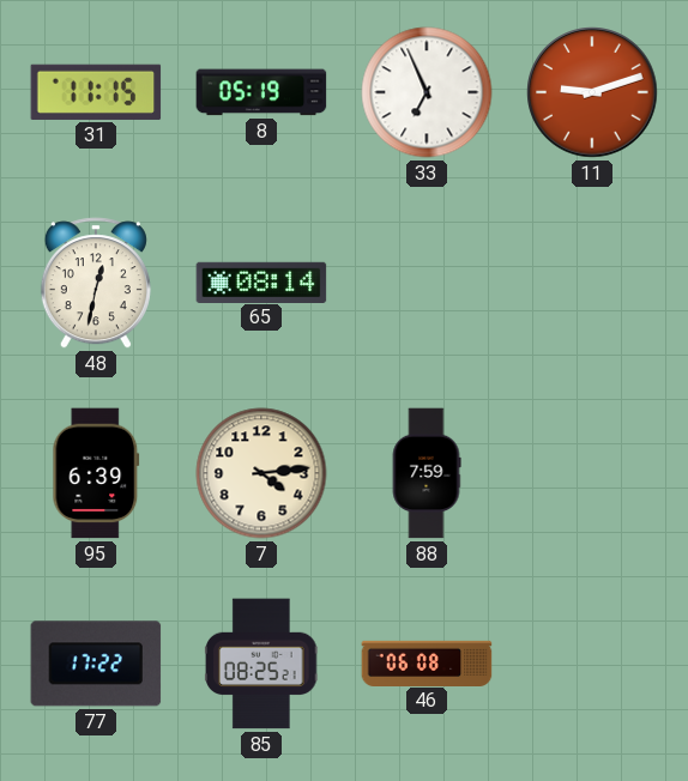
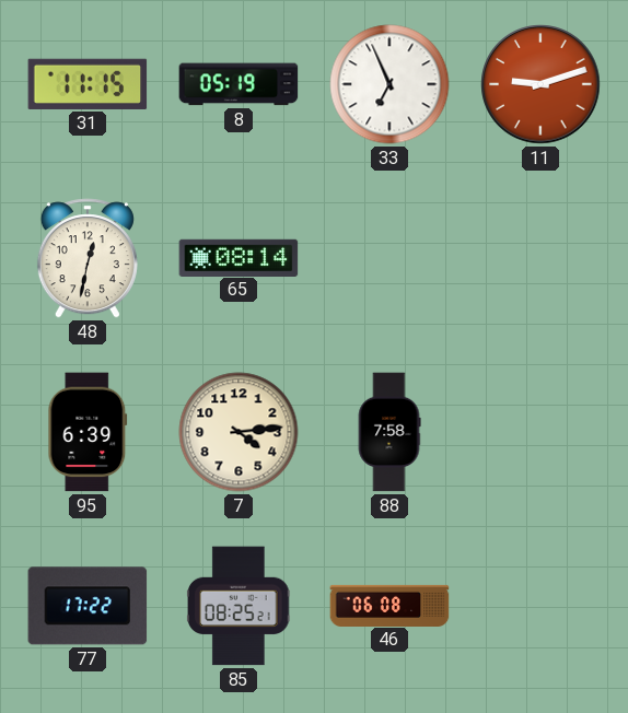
88: 7:59 -> 7:58
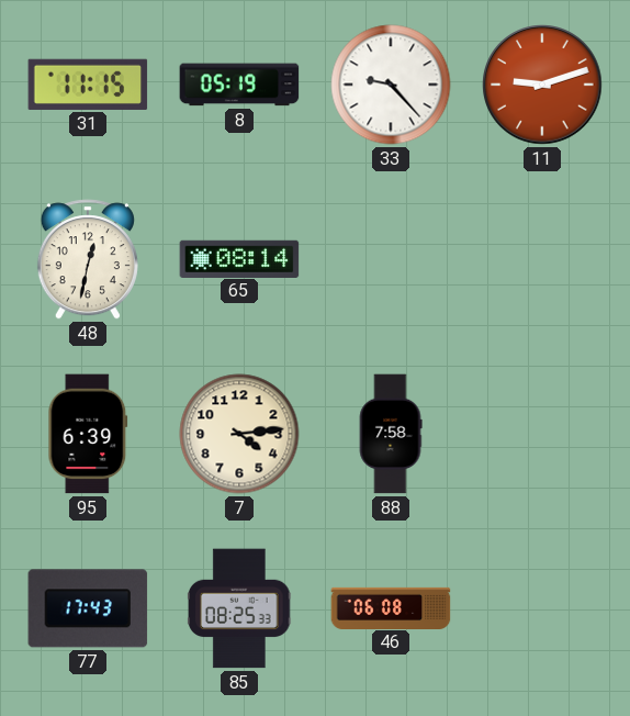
33: 6:56 -> 9:23
77: 17:22 -> 17:43
85: 08:25:21 -> 08:25:33
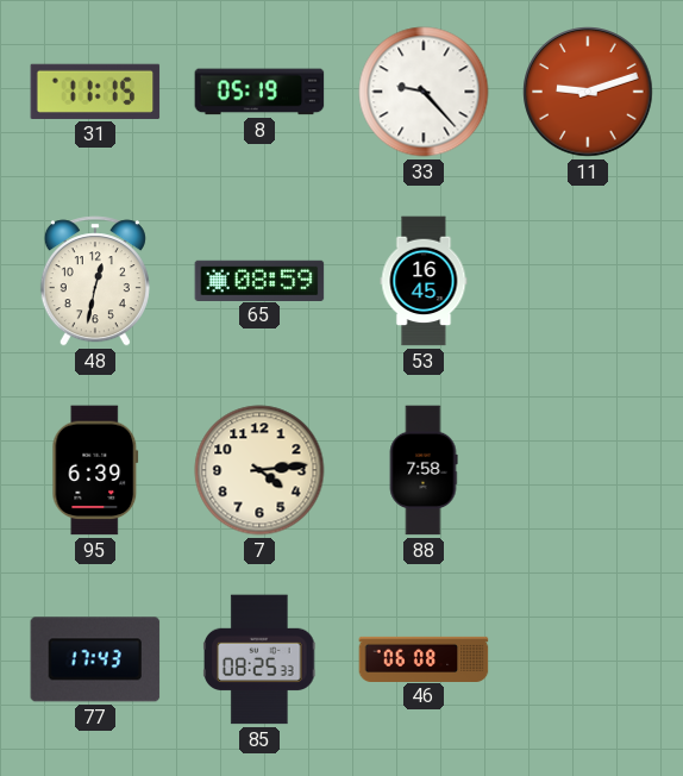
65: 08:14 -> 08:59
53: none -> 16:45
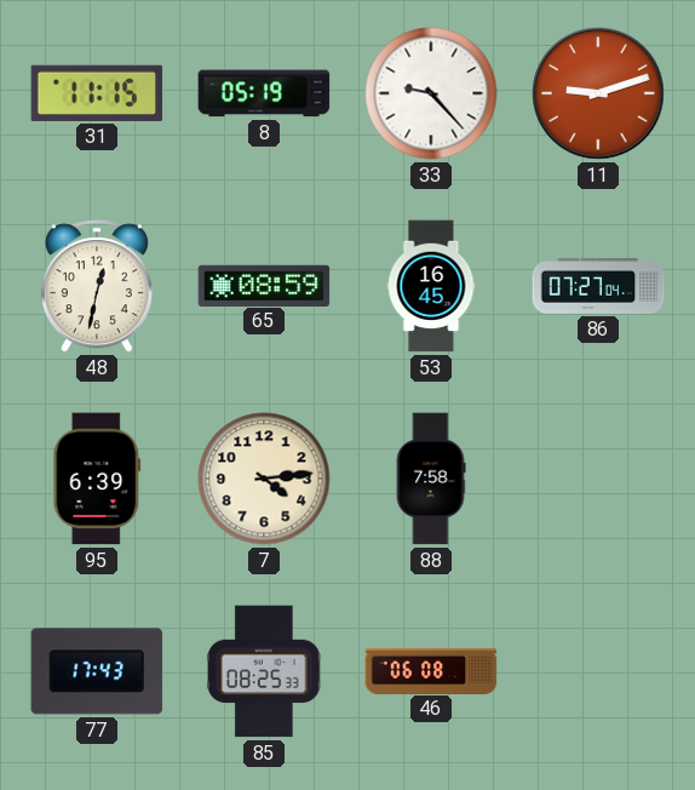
86: none -> 07:27
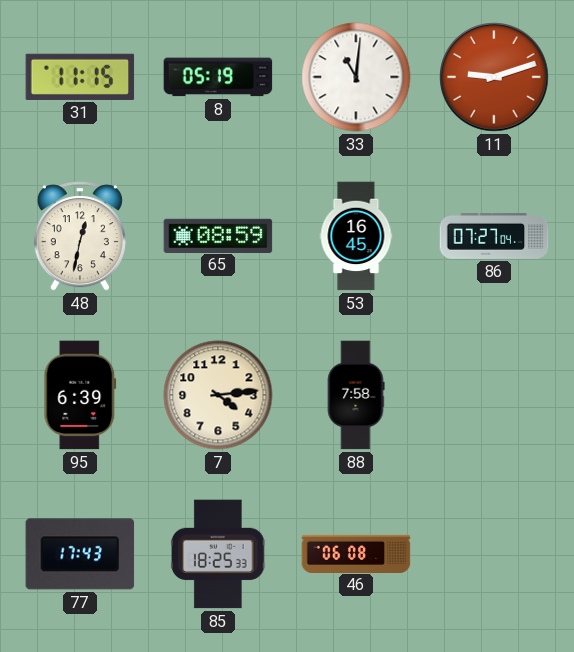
33: 9:23 -> 11:01
85: 08:25 -> 18:25
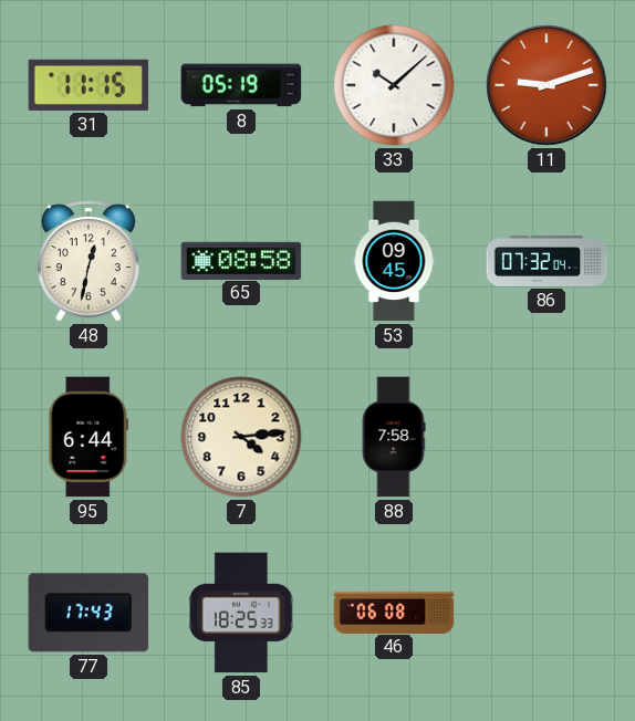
33: 11:01 -> 10:08
65: 08:59 -> 08:58
53: 16:45 -> 09:45
86: 07:27 -> 07:32
95: 6:39 -> 6:44
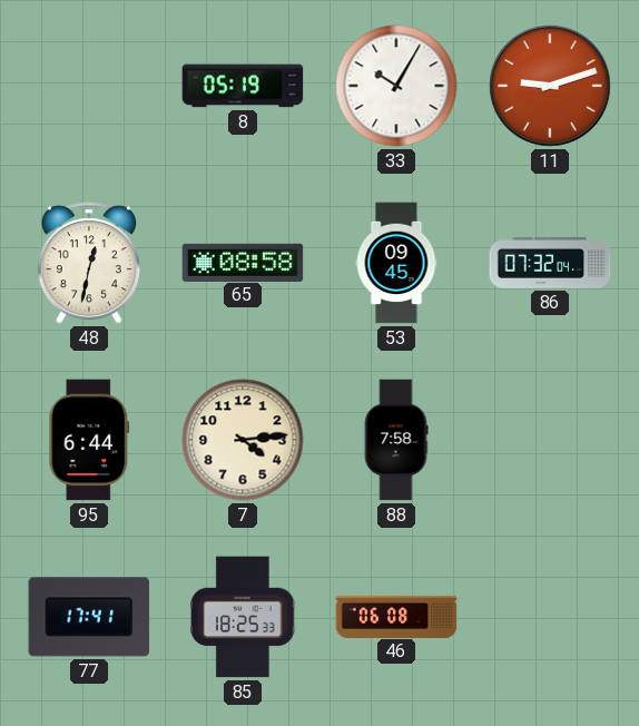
31: 11:15 -> none
33: 10:08 -> 10:05
77: 17:43 -> 17:41
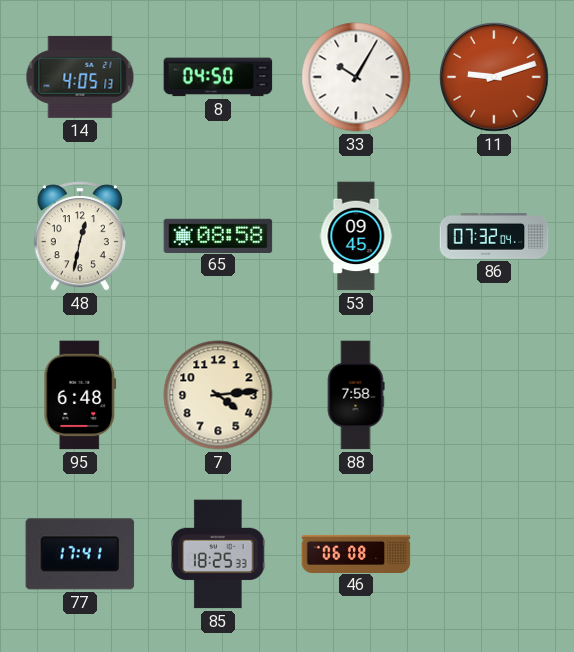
14: none -> 4:05
8: 05:19 -> 04:50
95: 6:44 -> 6:48
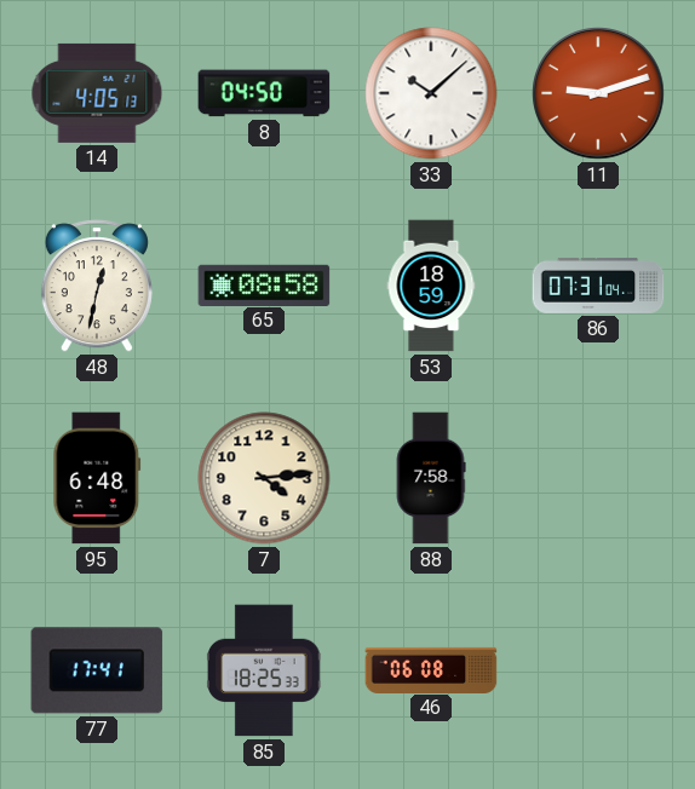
33: 10:05 -> 10:08
53: 09:45 -> 18:59
86: 07:32 -> 07:31
